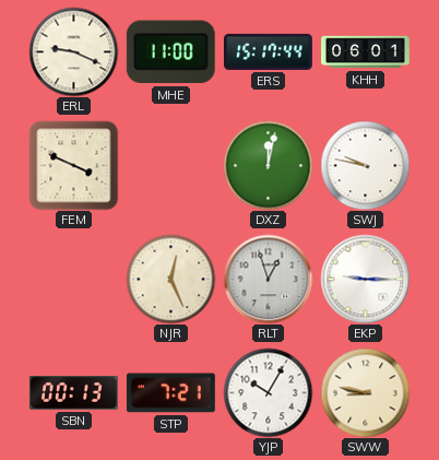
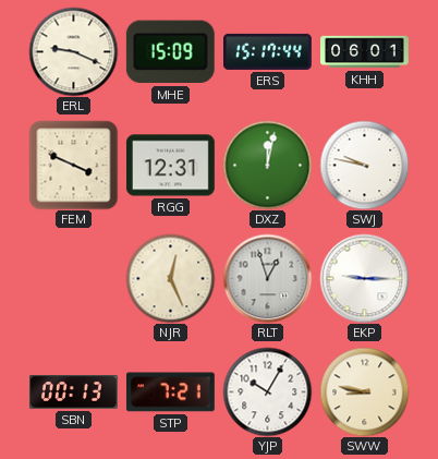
MHE: 11:00 -> 15:09
RGG: none -> 12:31
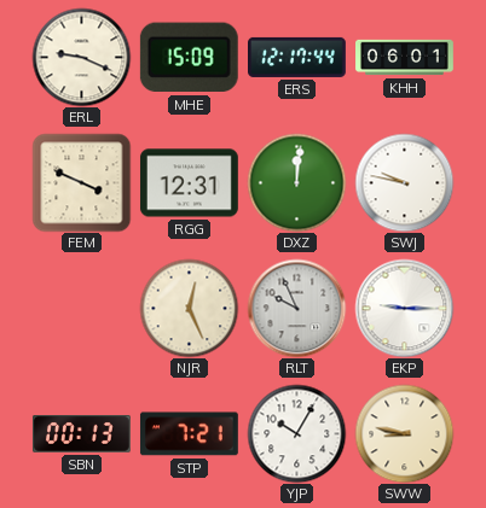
ERS: 15:17 -> 12:17
DXZ: 12:02 -> 12:01
RLT: 12:57 -> 9:56
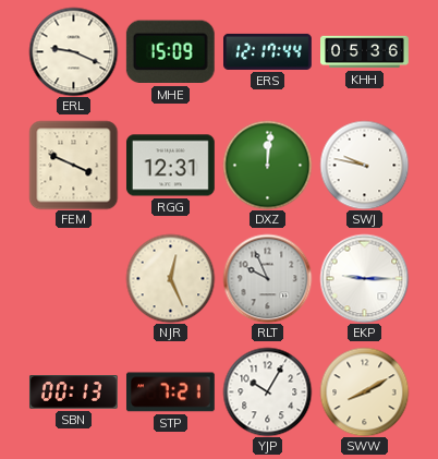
KHH: 06:01 -> 05:36
SWW: 8:47 -> 8:10
